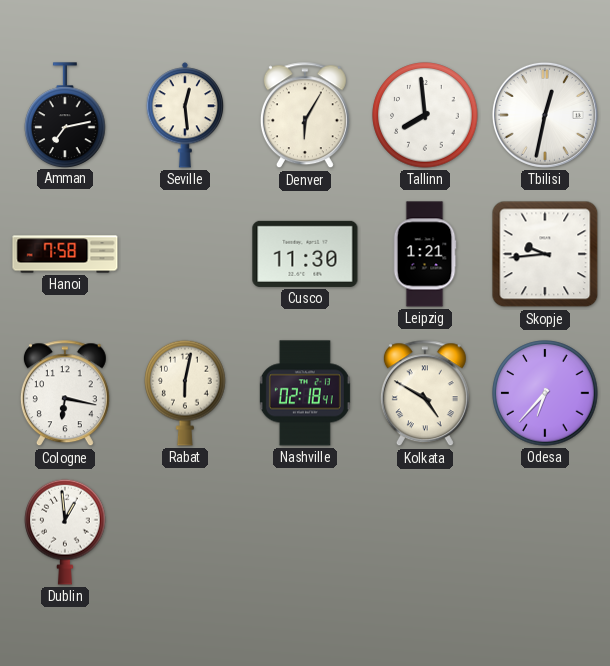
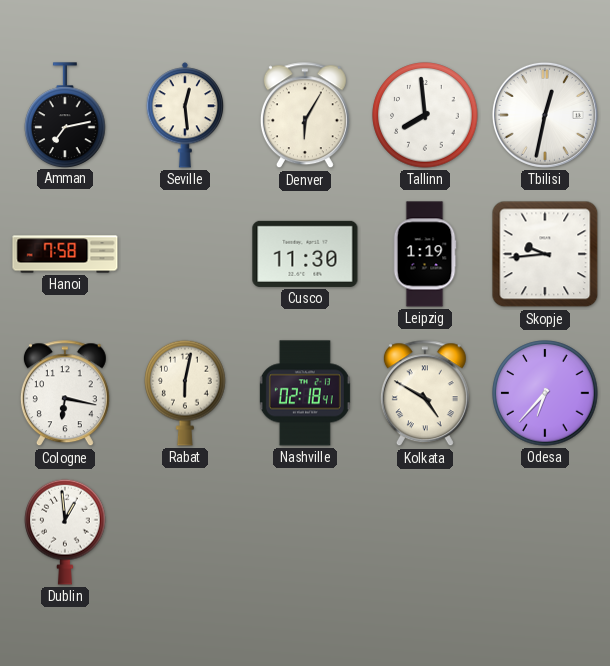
Leipzig: 1:21 -> 1:19
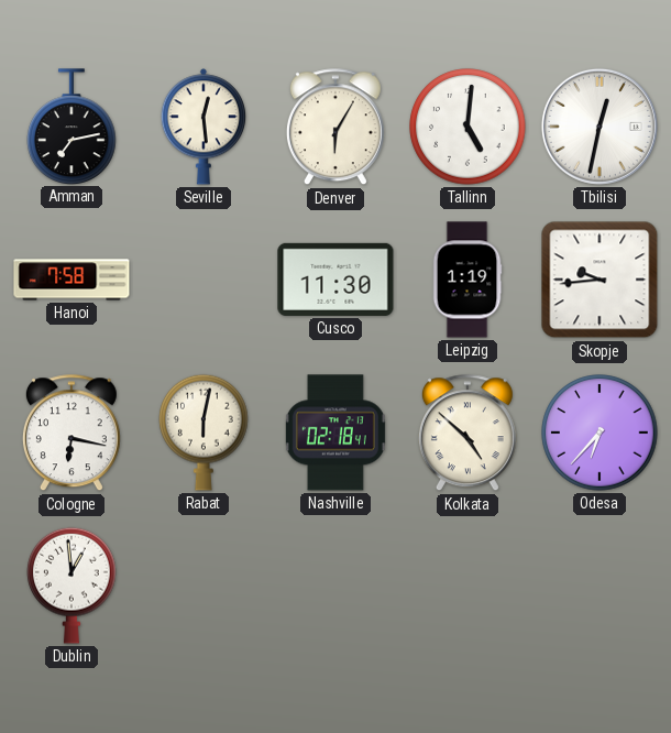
Tallinn: 7:59 -> 5:01
Kolkata: 4:50 -> 4:52
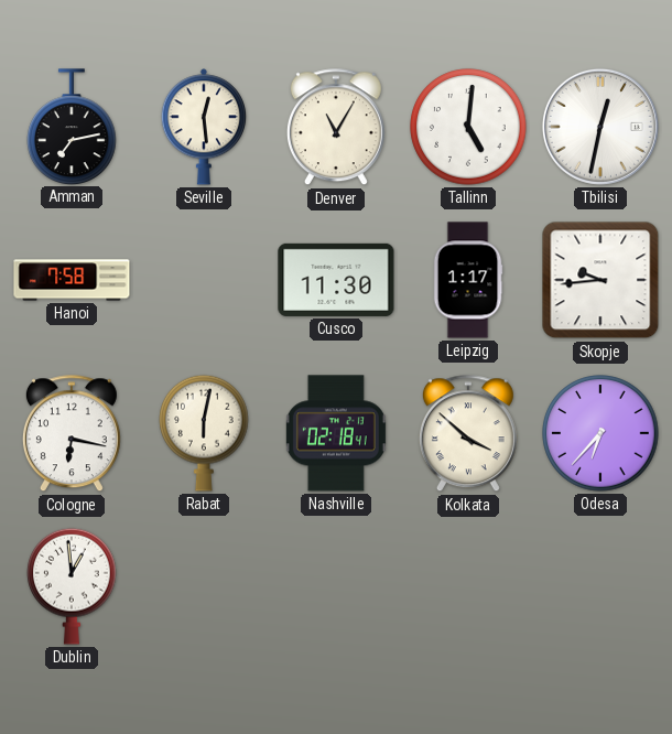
Denver: 6:05 -> 11:05
Leipzig: 1:19 -> 1:17
Kolkata: 4:52 -> 3:52
